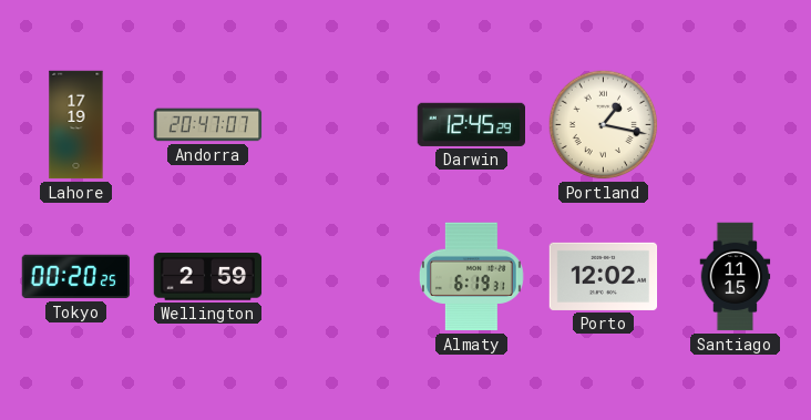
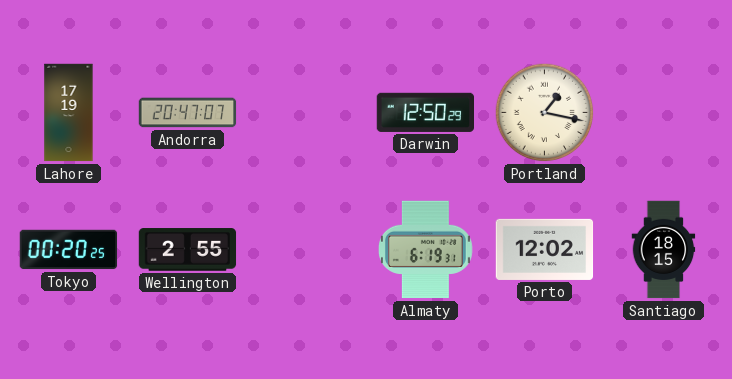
Darwin: 12:45 -> 12:50
Wellington: 2:59 -> 2:55
Santiago: 11:15 -> 18:15
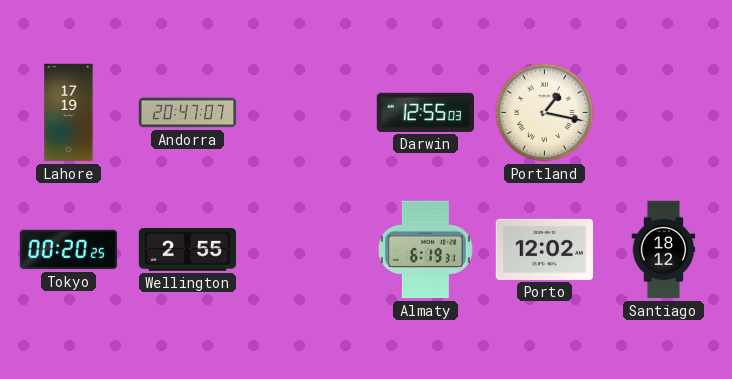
Darwin: 12:50 -> 12:55
Santiago: 18:15 -> 18:12
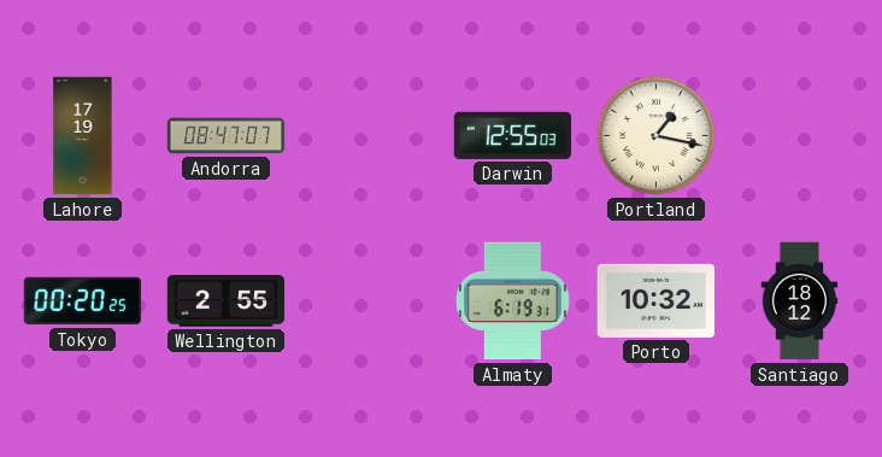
Andorra: 20:47 -> 08:47
Porto: 12:02 -> 10:32
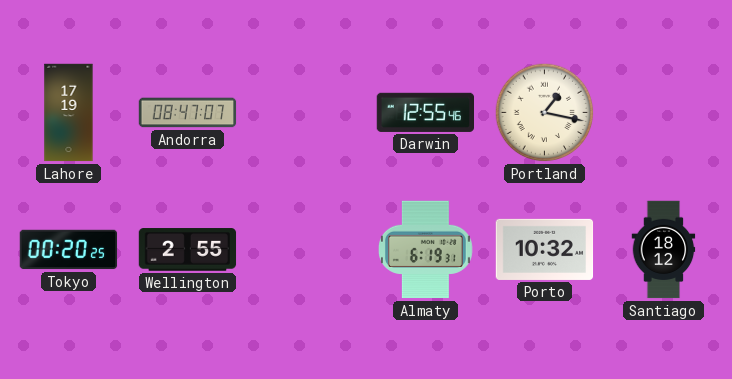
Darwin: 12:55:03 -> 12:55:46
